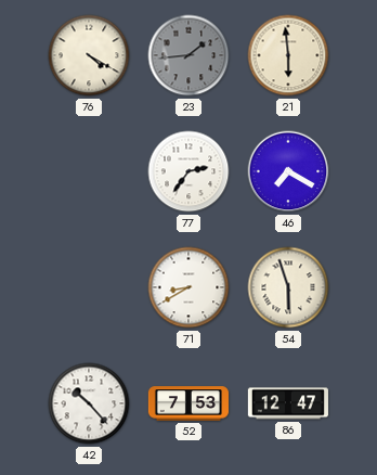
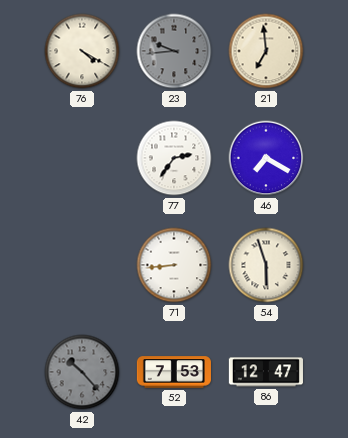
23: 1:44 -> 9:44
21: 5:59 -> 6:59
71: 8:40 -> 8:44
42 dial: white -> grey
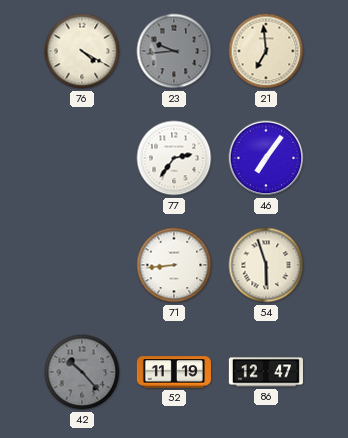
46: 7:20 -> 7:06
52: 7:53 -> 11:19
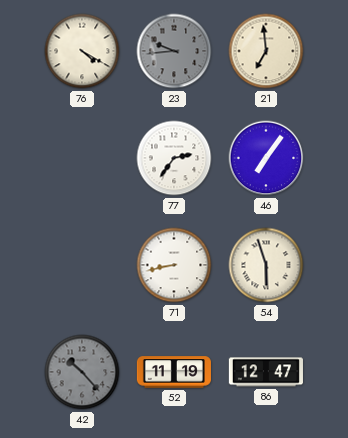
71: 8:44 -> 8:43
